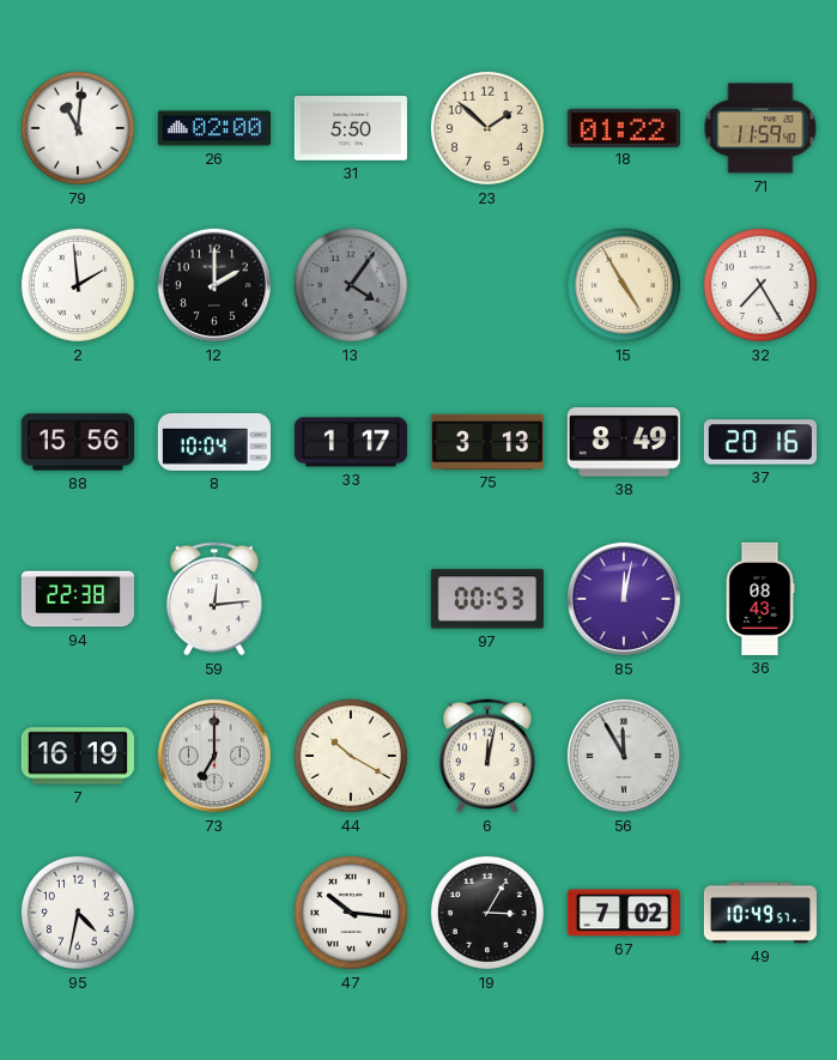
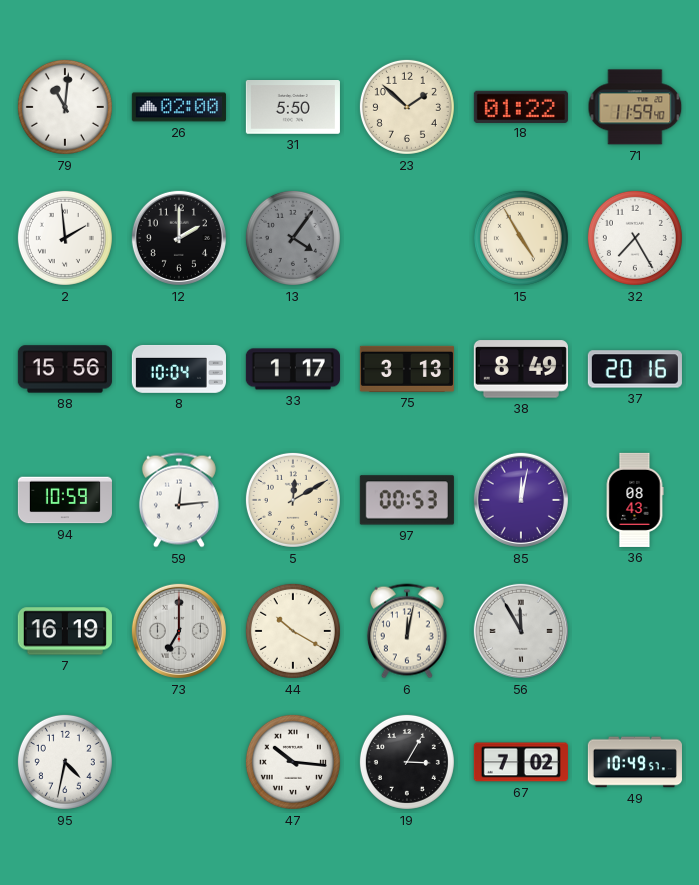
94: 22:38 -> 10:59
5: none -> 12:10
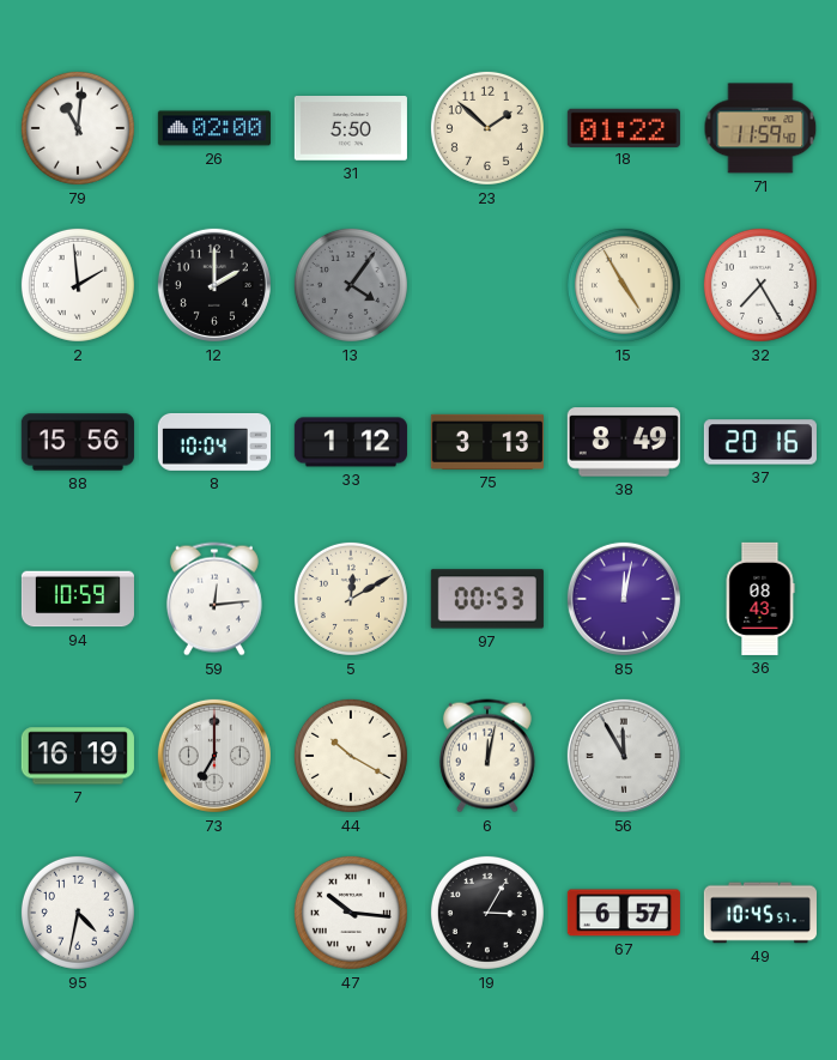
33: 1:17 -> 1:12
67: 7:02 -> 6:57
49: 10:49 -> 10:45
